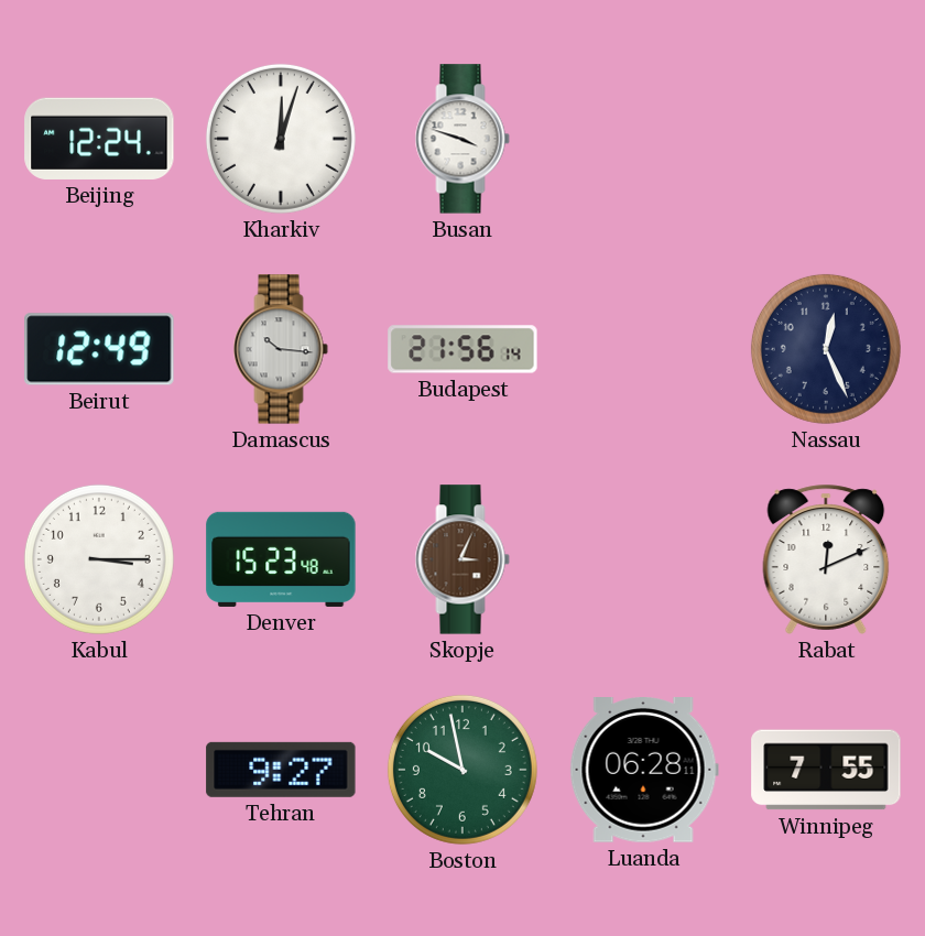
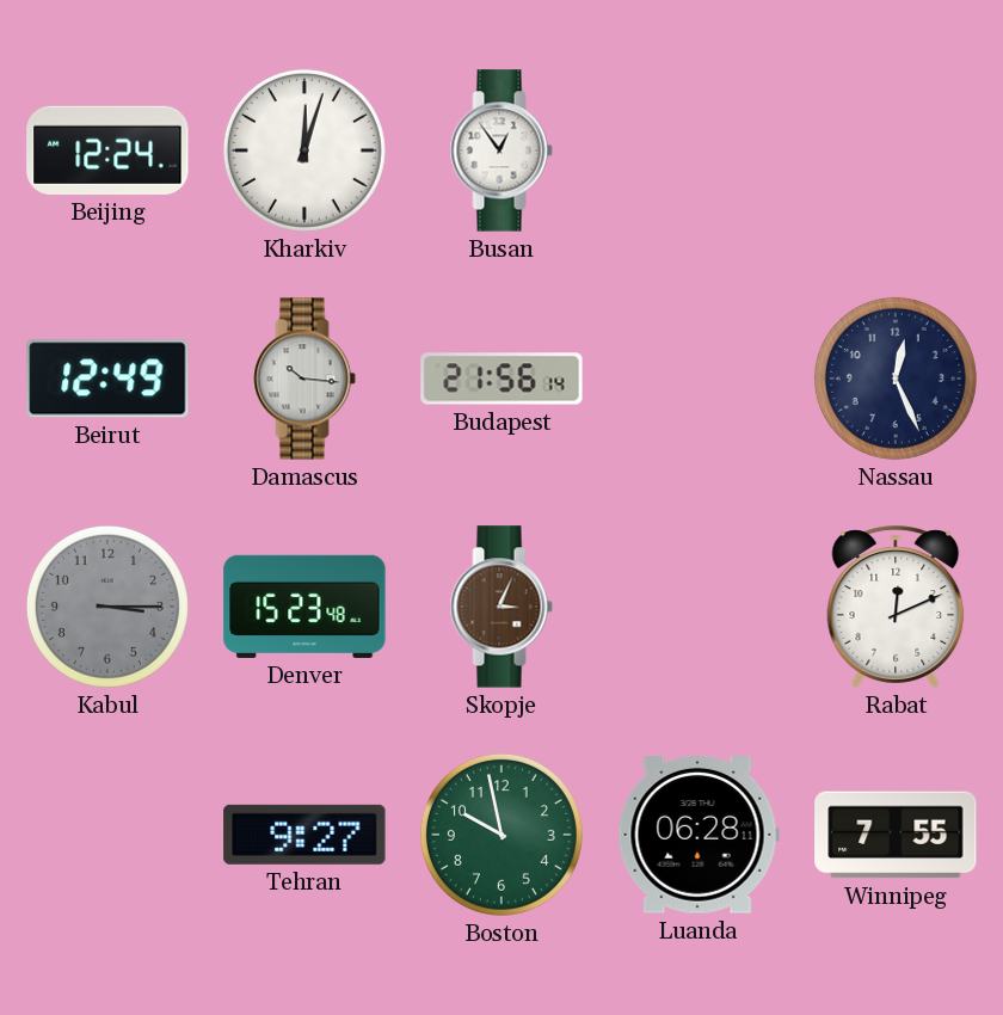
Busan: 3:48 -> 12:54
Kabul dial: white -> grey
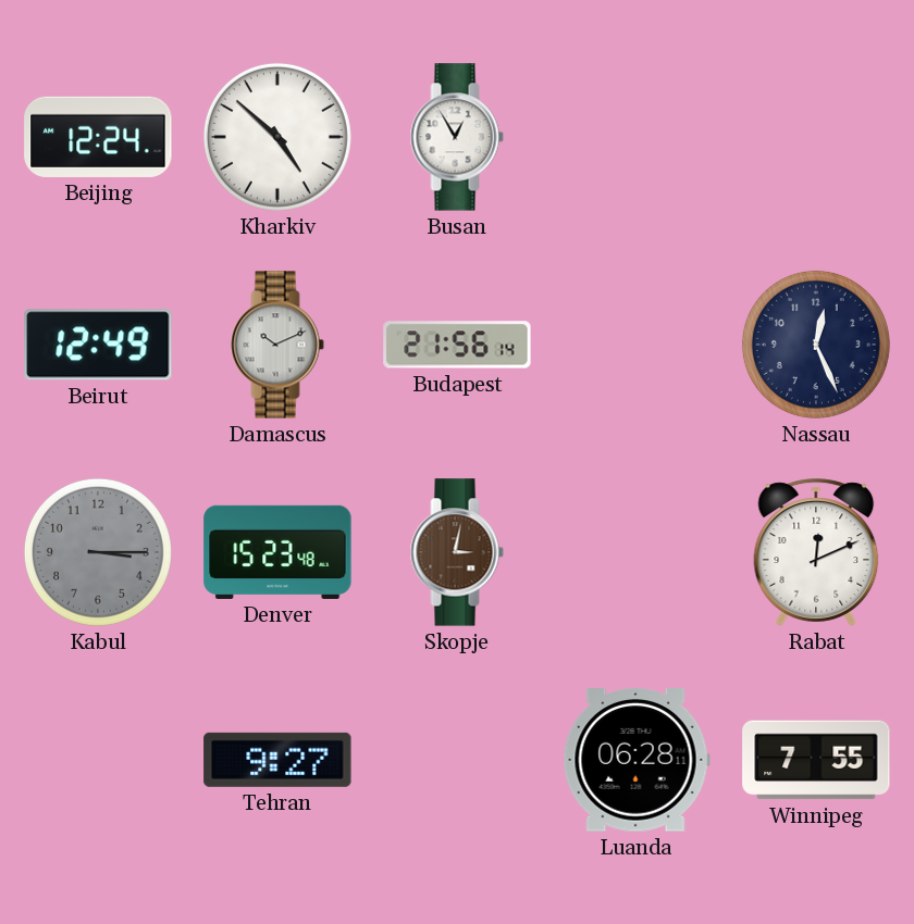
Kharkiv: 12:03 -> 4:52
Busan: 12:54 -> 12:55
Damascus: 10:16 -> 10:11
Skopje: 3:04 -> 3:02
Boston: 9:58 -> none
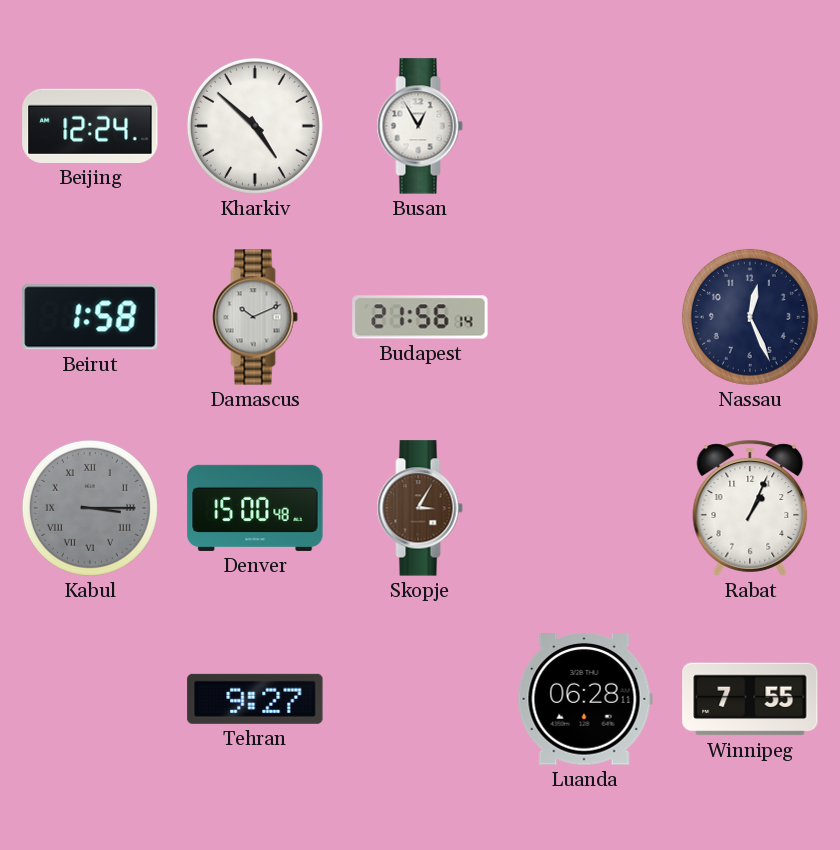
Beirut: 12:49 -> 1:58
Kabul numerals: Arabic -> Roman
Denver: 15:23 -> 15:00
Skopje: 3:02 -> 3:05
Rabat: 12:11 -> 1:04
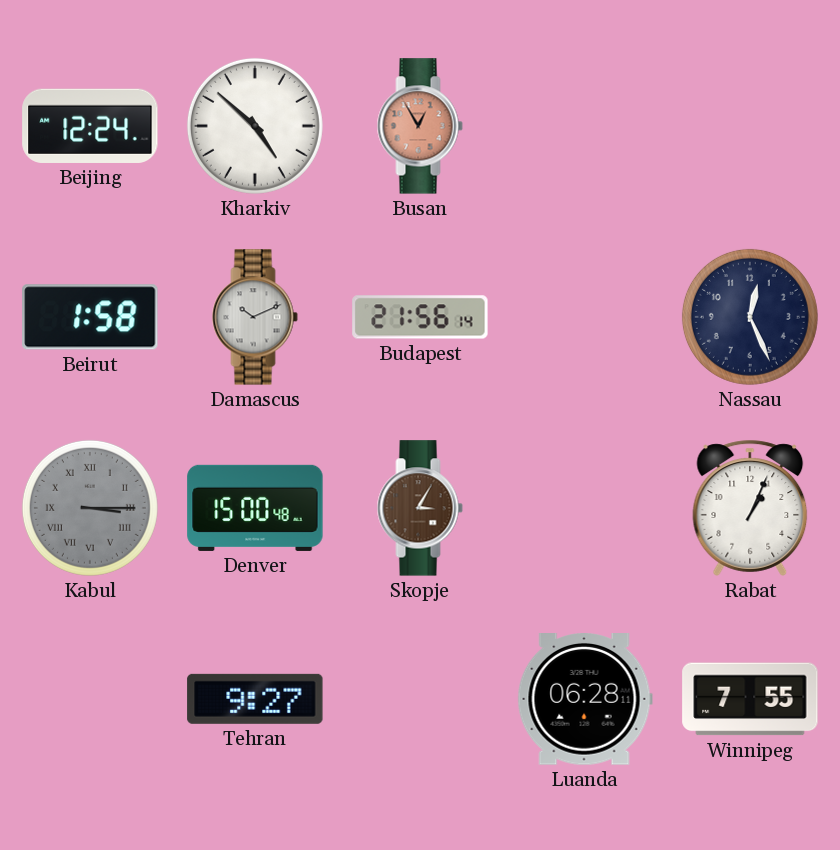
Busan dial: white -> salmon
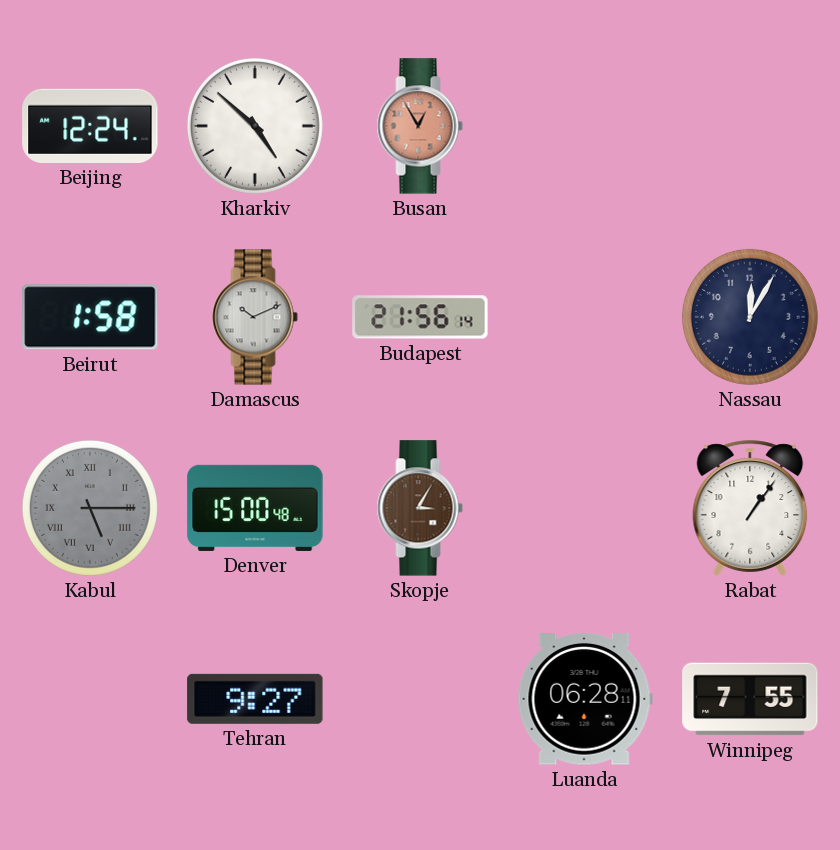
Nassau: 12:26 -> 12:05
Kabul: 3:15 -> 5:15
Rabat: 1:04 -> 1:06
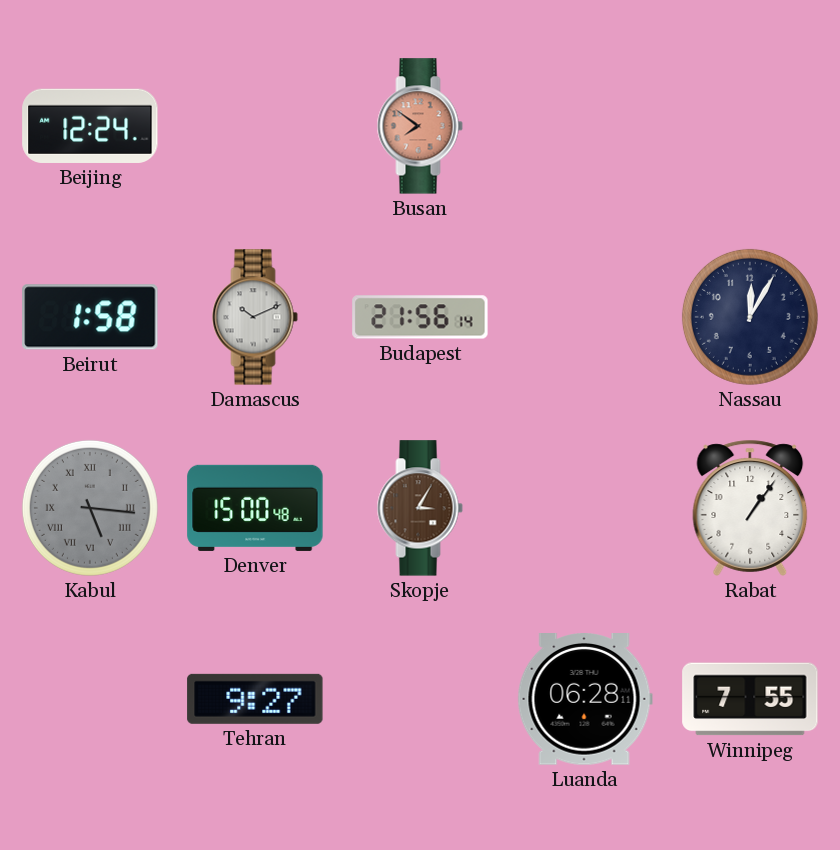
Kharkiv: 4:52 -> none
Busan: 12:55 -> 7:51
Kabul: 5:15 -> 5:16
